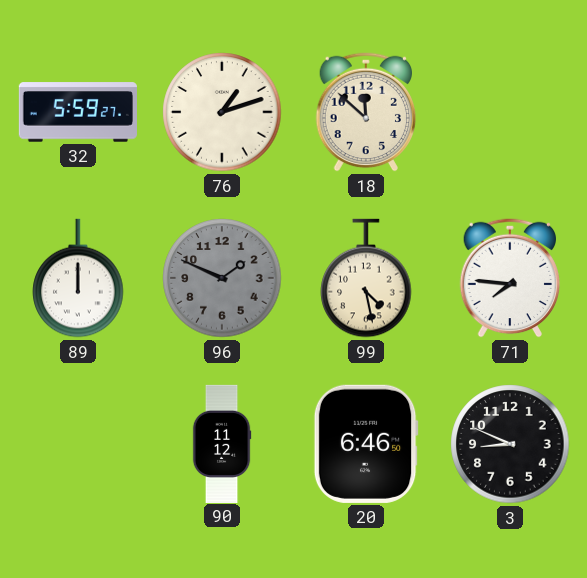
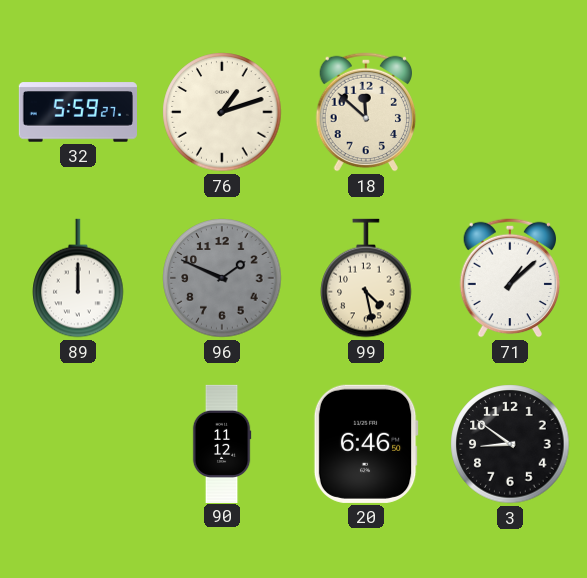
71: 7:46 -> 1:08
3: 8:49 -> 8:51
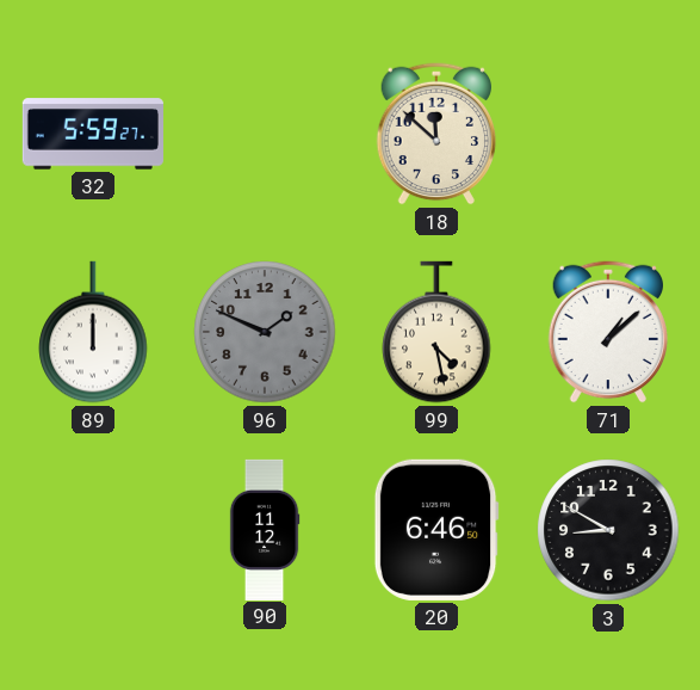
76: 1:12 -> none
3: 8:51 -> 8:50
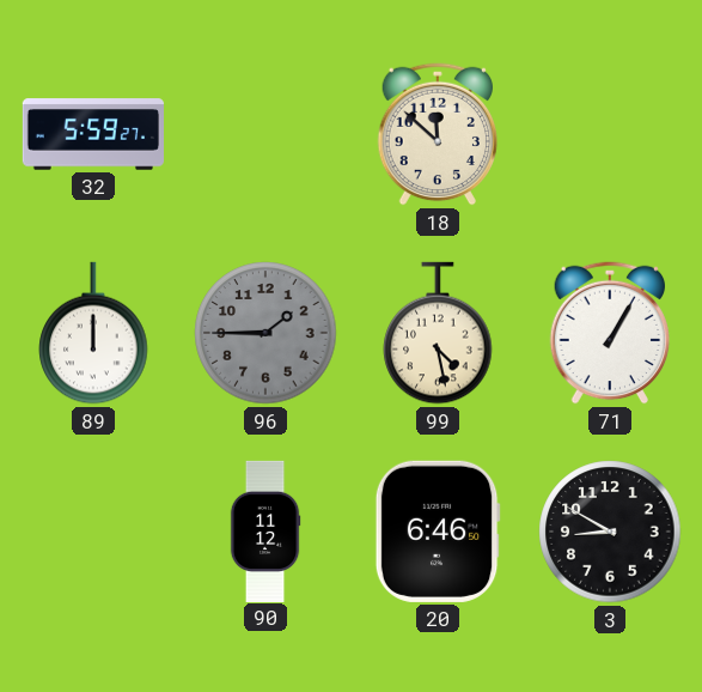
96: 1:49 -> 1:45
71: 1:08 -> 1:05
